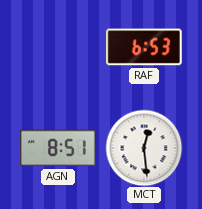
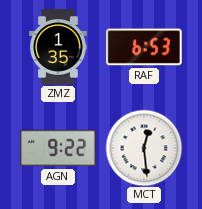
ZMZ: none -> 1:35
AGN: 8:51 -> 9:22
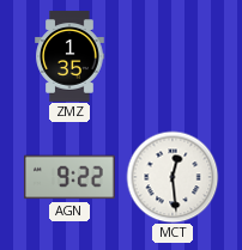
RAF: 6:53 -> none
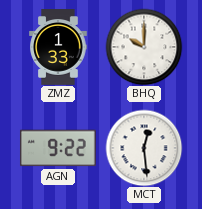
ZMZ: 1:35 -> 1:33
BHQ: none -> 10:00
